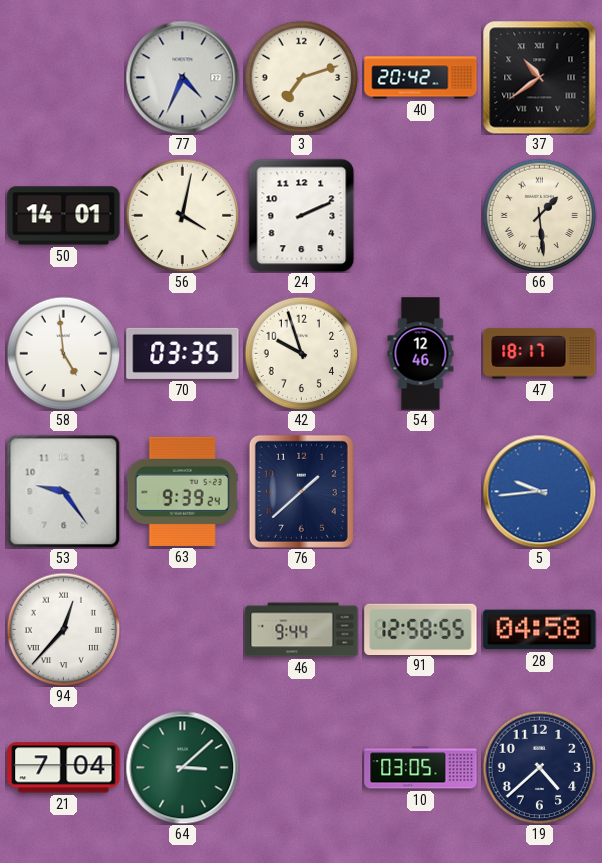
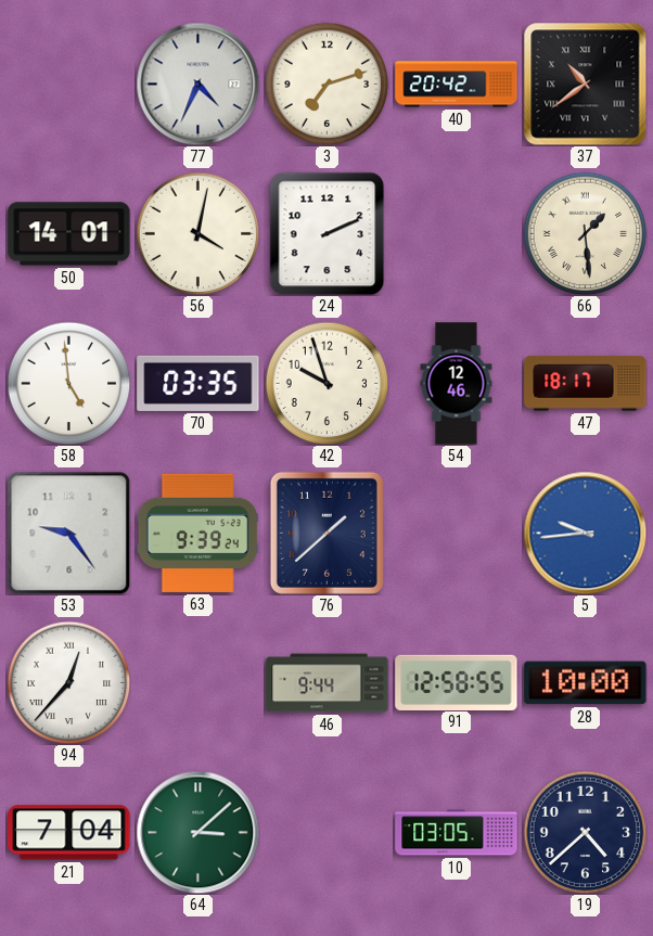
28: 04:58 -> 10:00
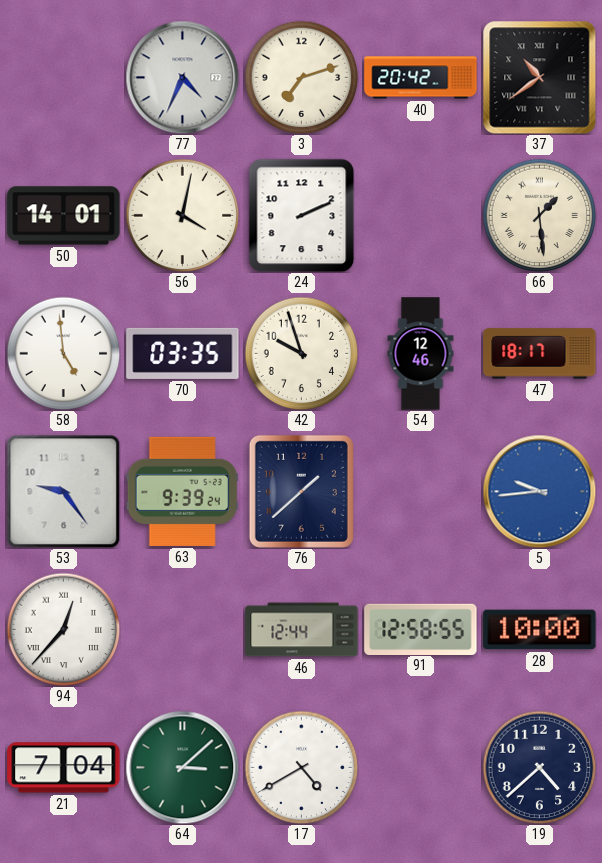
46: 9:44 -> 12:44
17: none -> 4:40
10: 03:05 -> none
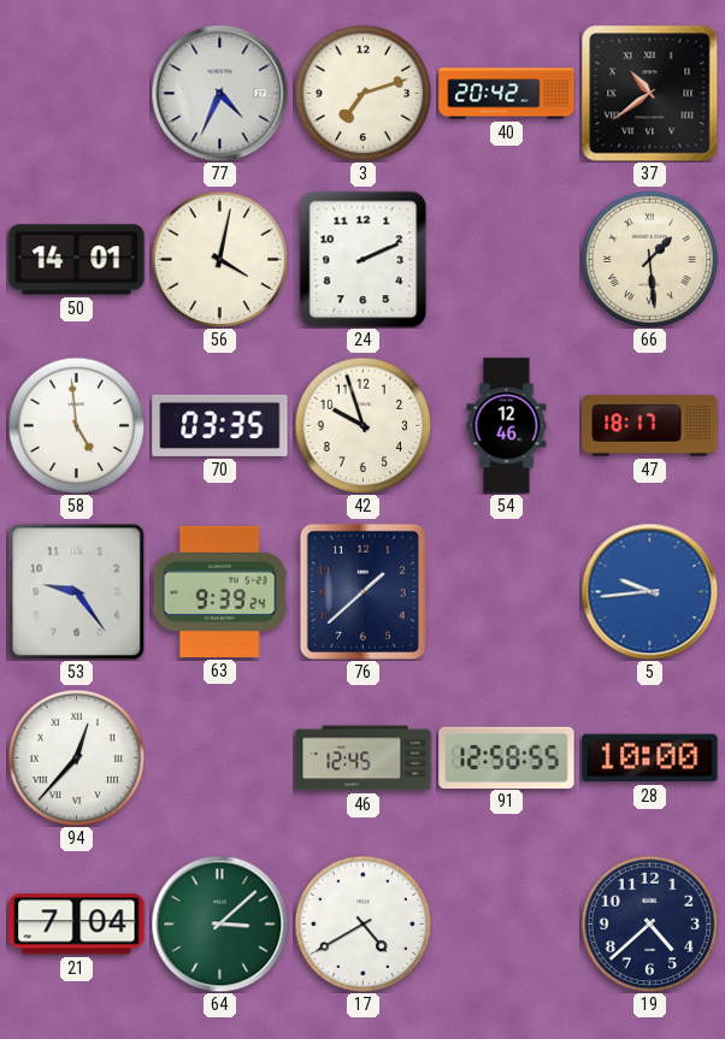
46: 12:44 -> 12:45
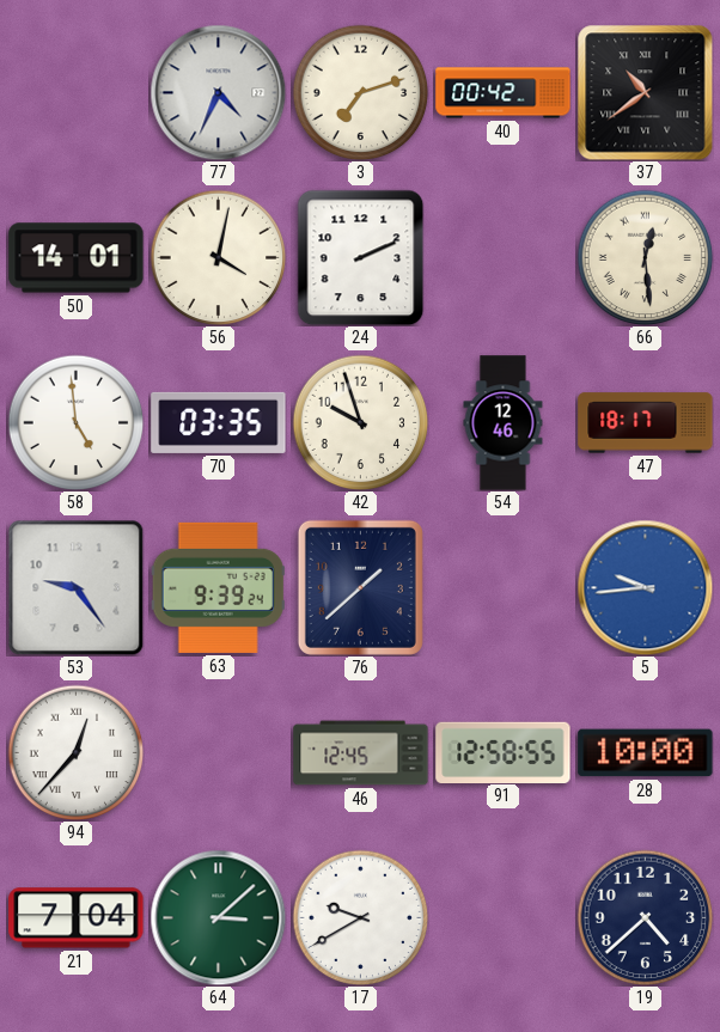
40: 20:42 -> 00:42
66: 1:29 -> 12:29
17: 4:40 -> 9:40
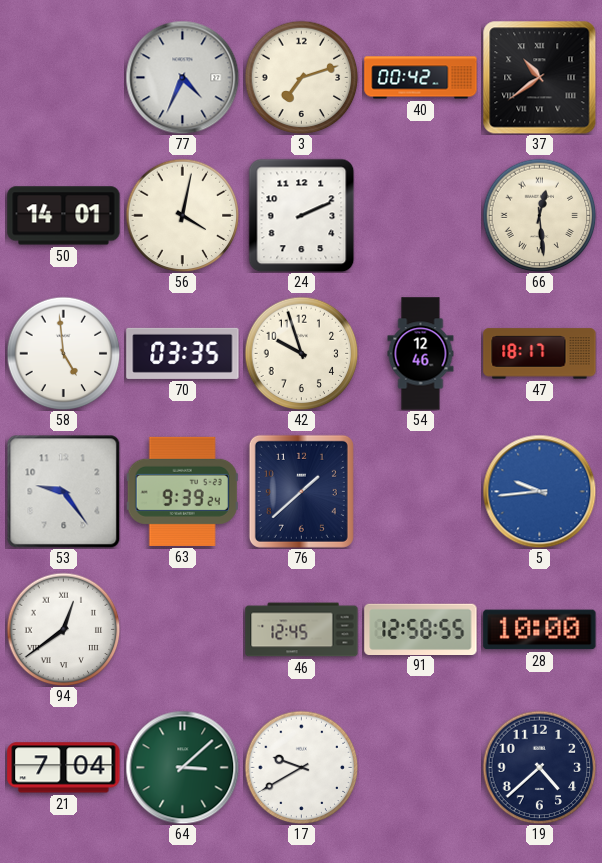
94: 12:37 -> 12:39
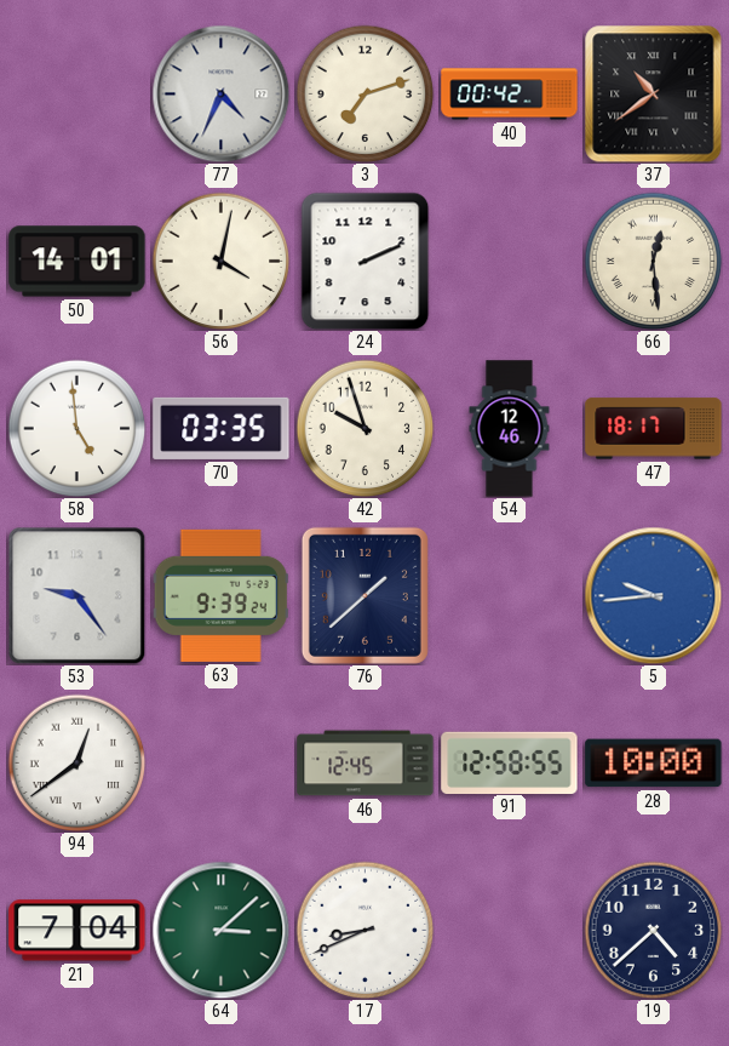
17: 9:40 -> 8:41
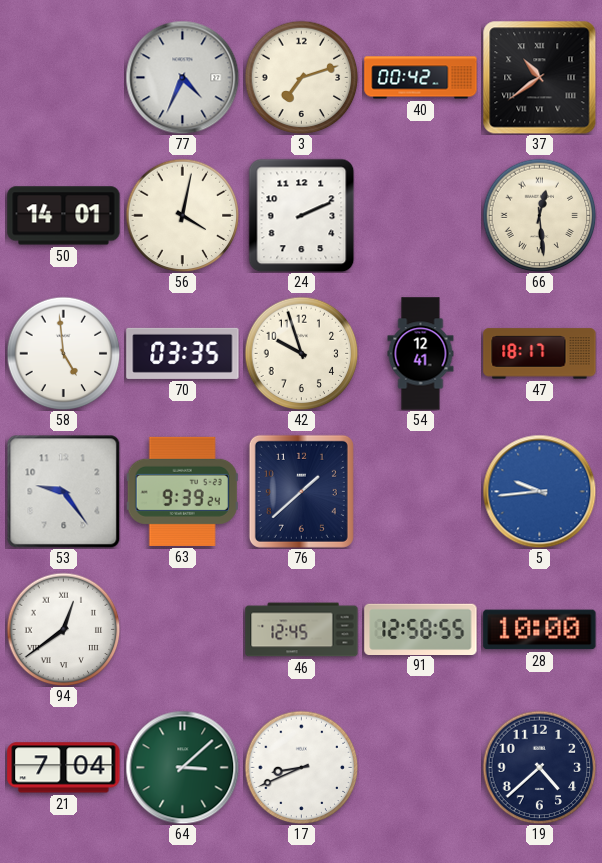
54: 12:46 -> 12:41
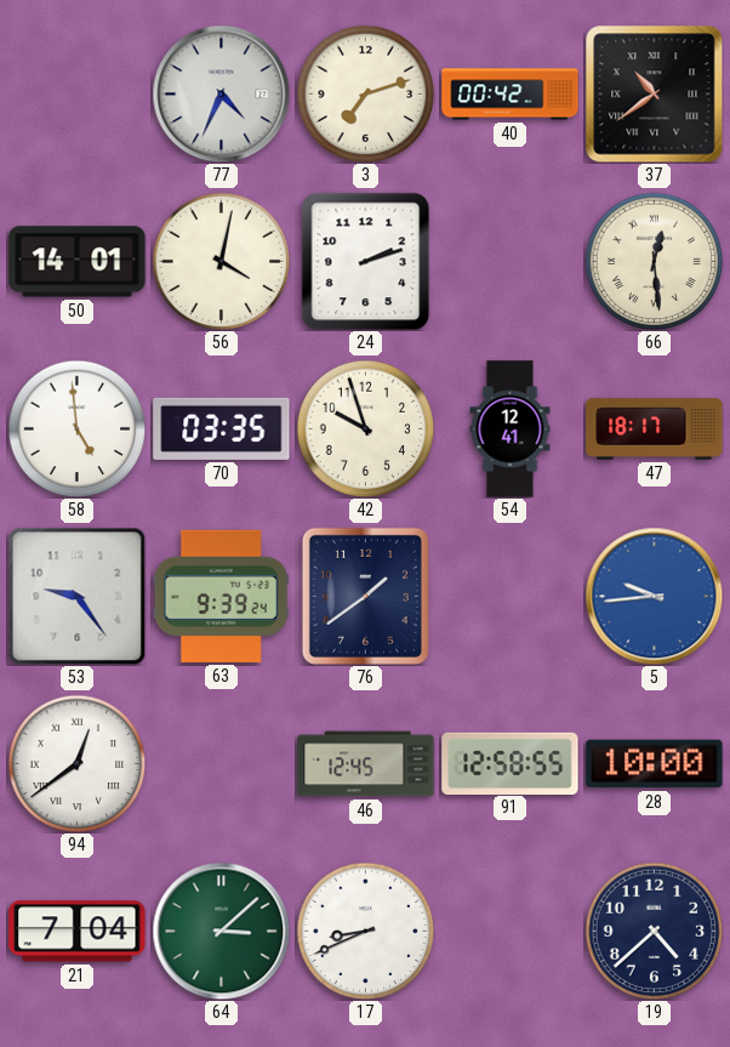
24: 2:11 -> 2:12
76: 1:38 -> 1:39
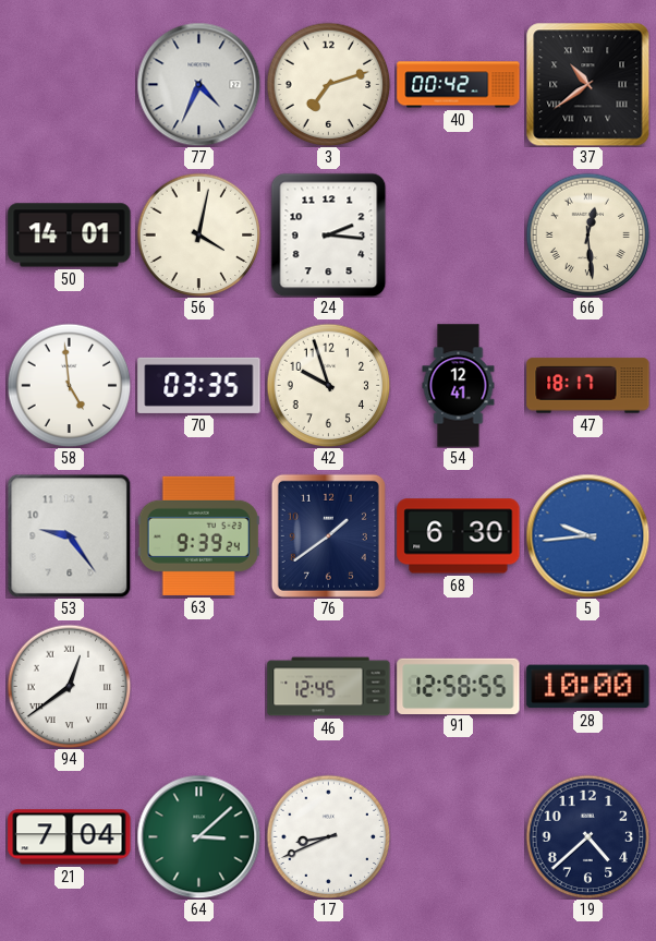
24: 2:12 -> 2:16
68: none -> 6:30
